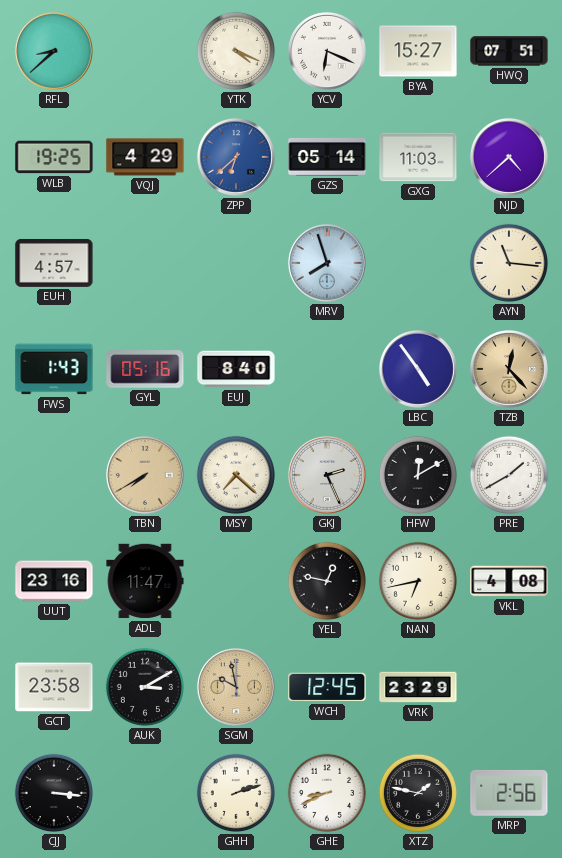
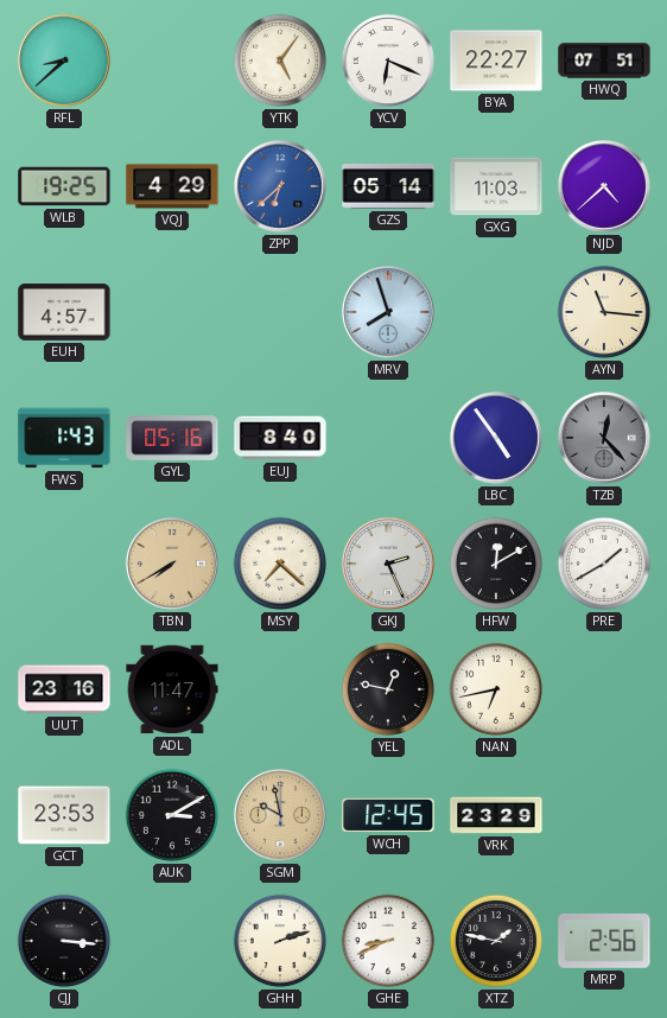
YTK: 4:19 -> 5:06
BYA: 15:27 -> 22:27
TZB dial: champagne -> grey
VKL: 4:08 -> none
GCT: 23:58 -> 23:53
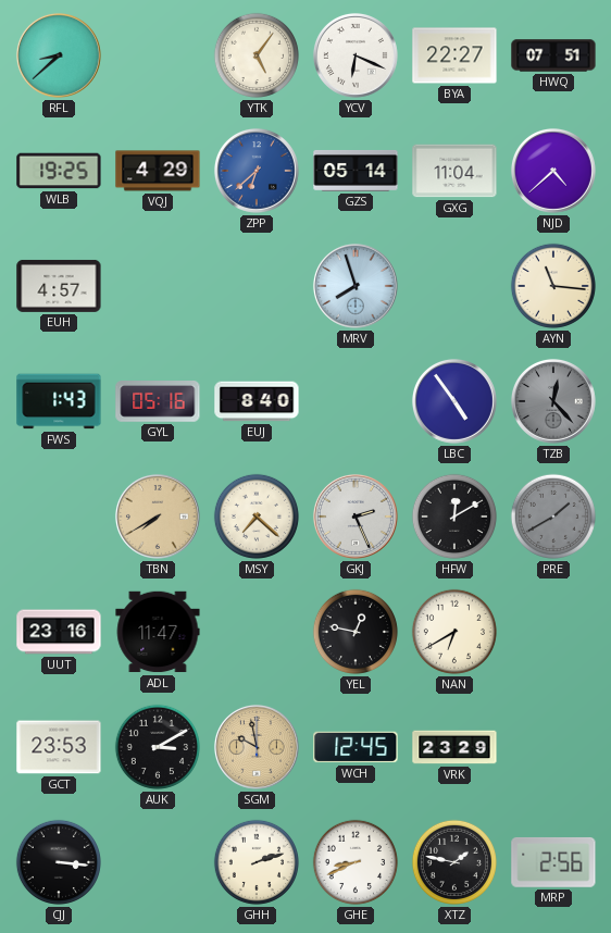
GXG: 11:03 -> 11:04
PRE dial: white -> grey
NAN: 6:43 -> 6:40
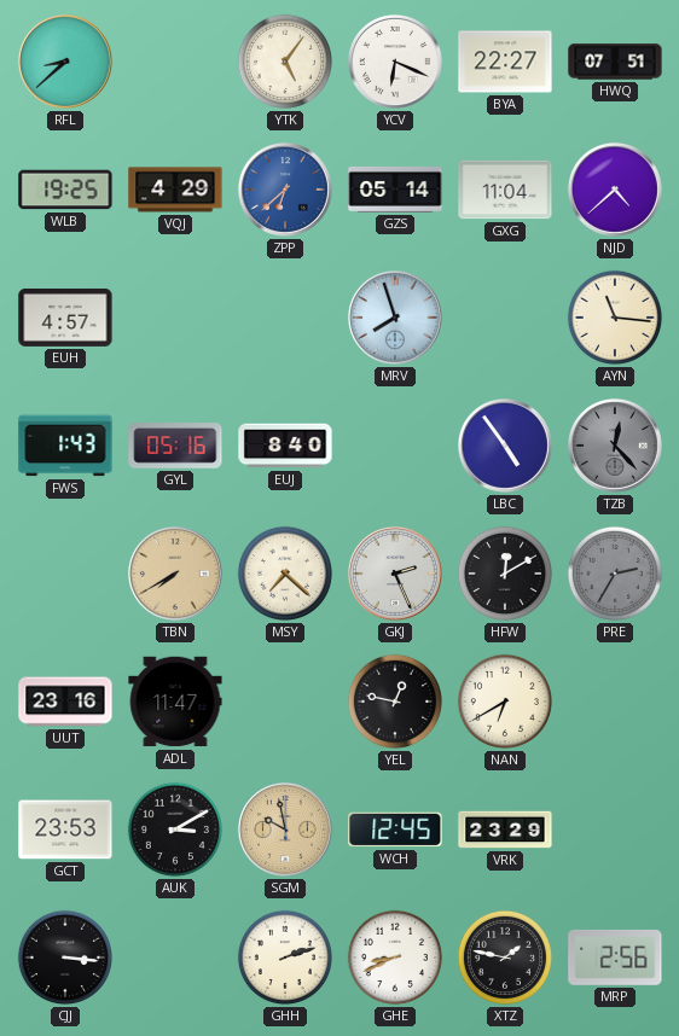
PRE: 1:40 -> 2:35
